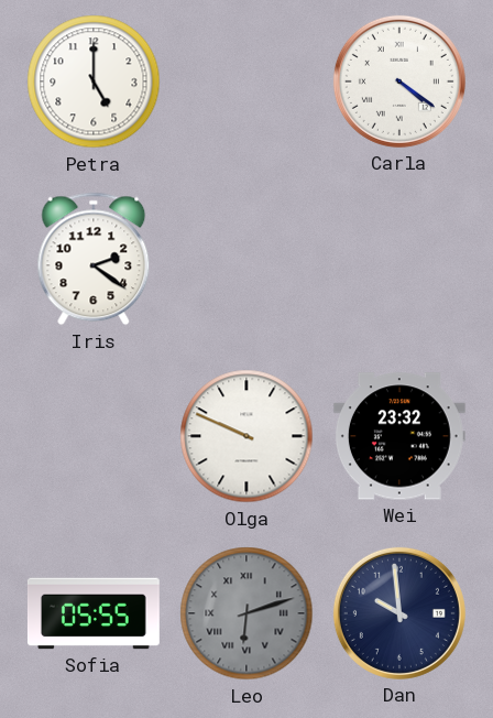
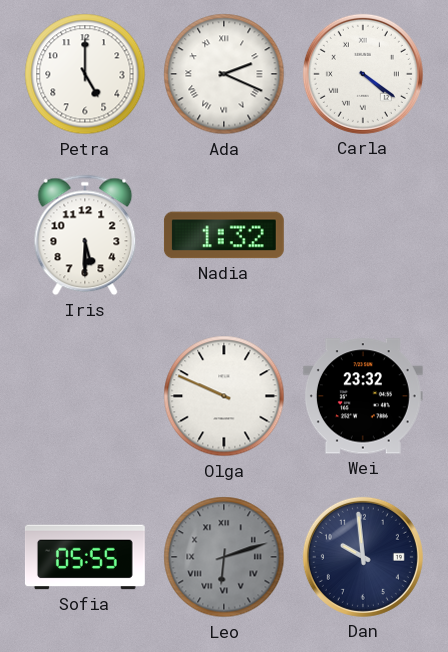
Ada: none -> 2:19
Iris: 2:21 -> 5:30
Nadia: none -> 1:32
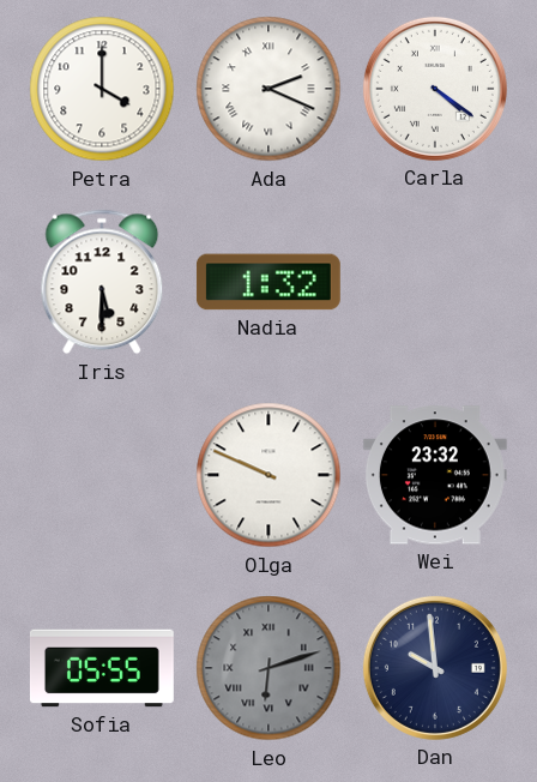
Petra: 5:00 -> 4:00
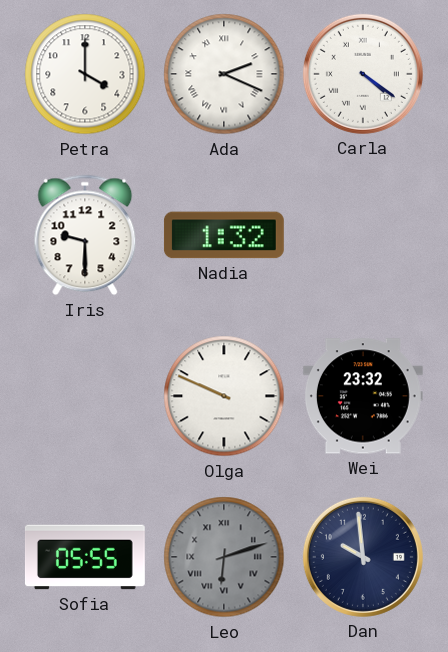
Iris: 5:30 -> 9:30
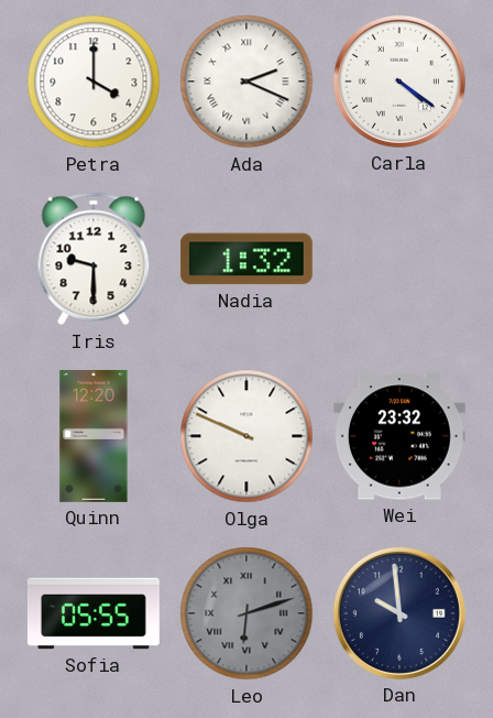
Quinn: none -> 12:20
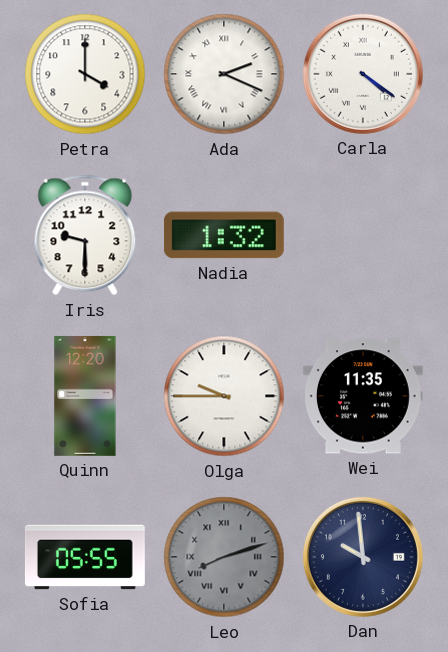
Olga: 9:49 -> 9:45
Wei: 23:32 -> 11:35
Leo: 6:12 -> 8:12
